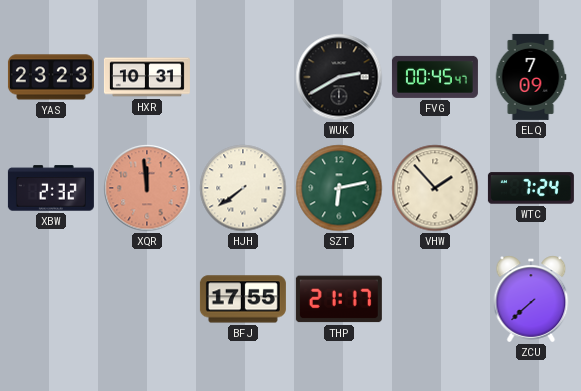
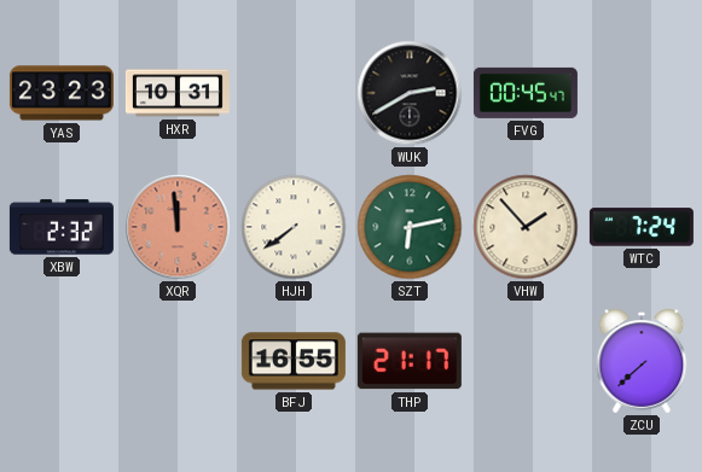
ELQ: 7:09 -> none
BFJ: 17:55 -> 16:55
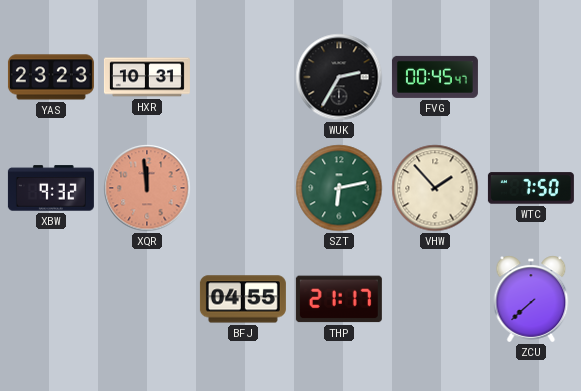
WUK: 2:40 -> 2:35
XBW: 2:32 -> 9:32
HJH: 7:39 -> none
WTC: 7:24 -> 7:50
BFJ: 16:55 -> 04:55
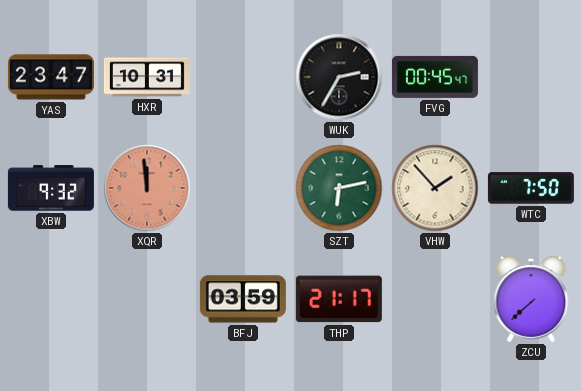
YAS: 23:23 -> 23:47
BFJ: 04:55 -> 03:59
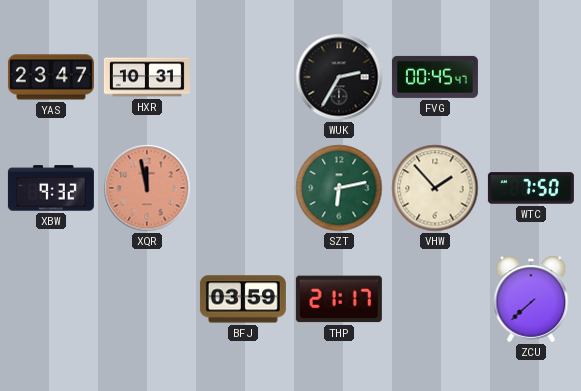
XQR: 11:59 -> 11:58
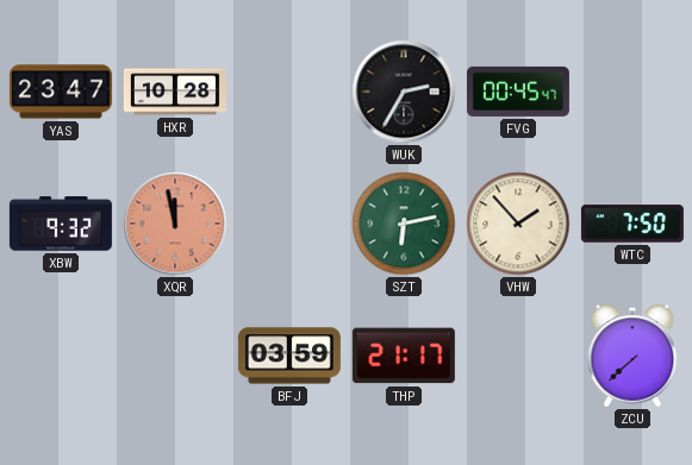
HXR: 10:31 -> 10:28
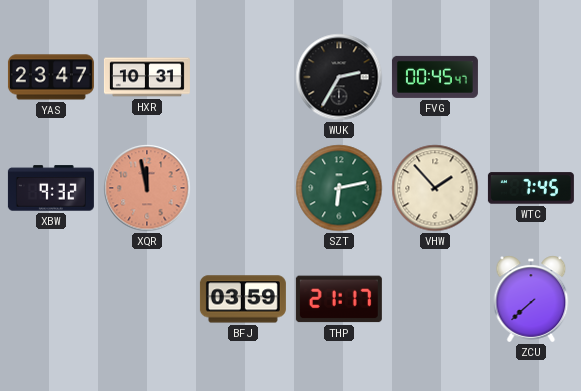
HXR: 10:28 -> 10:31
WTC: 7:50 -> 7:45
